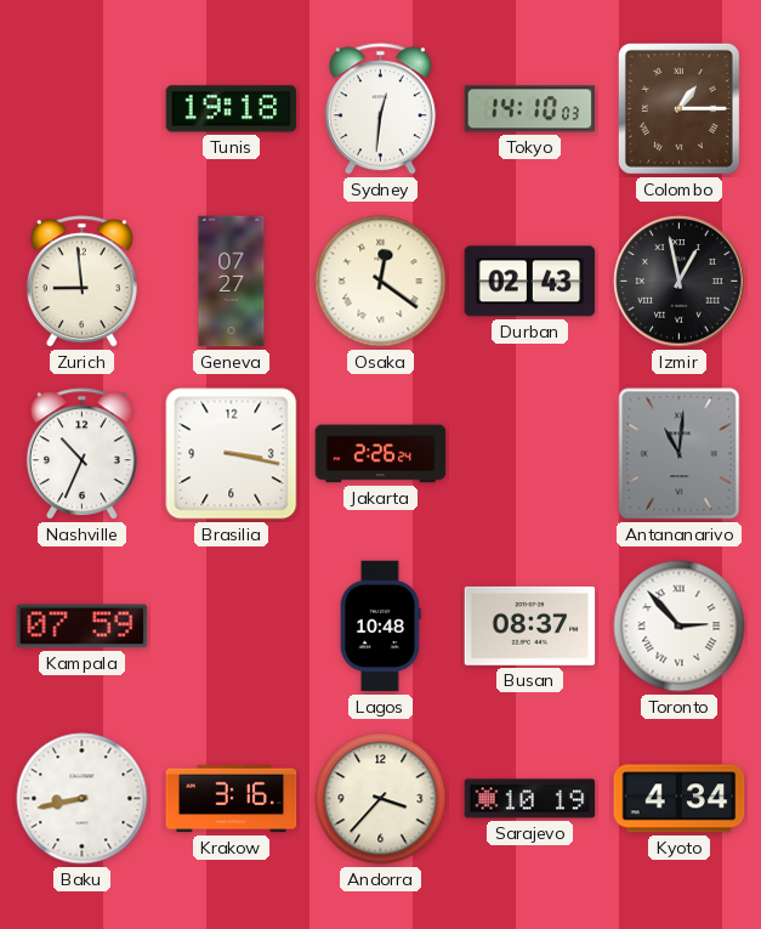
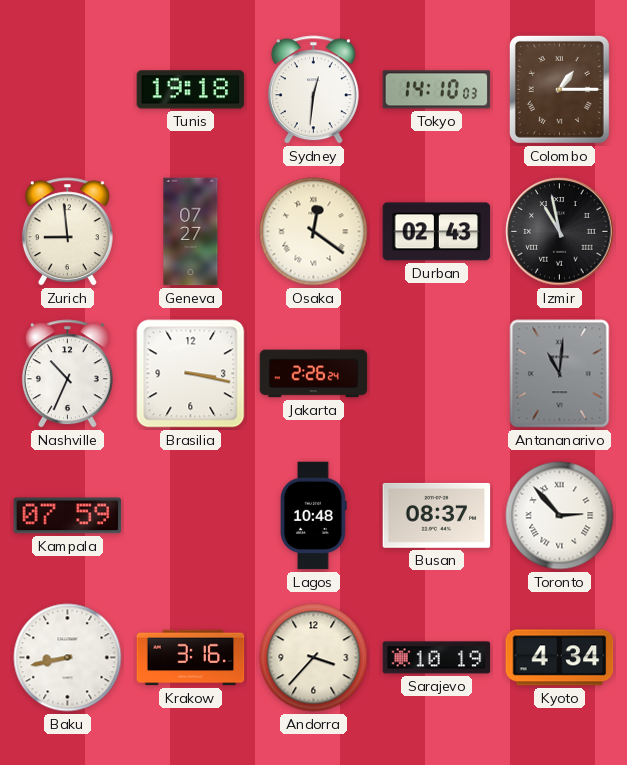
Izmir: 12:58 -> 10:58
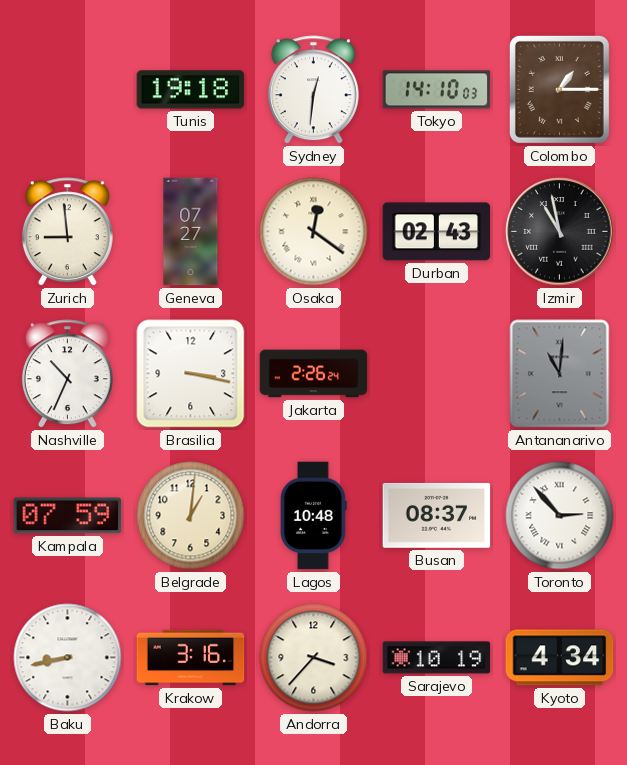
Belgrade: none -> 1:01
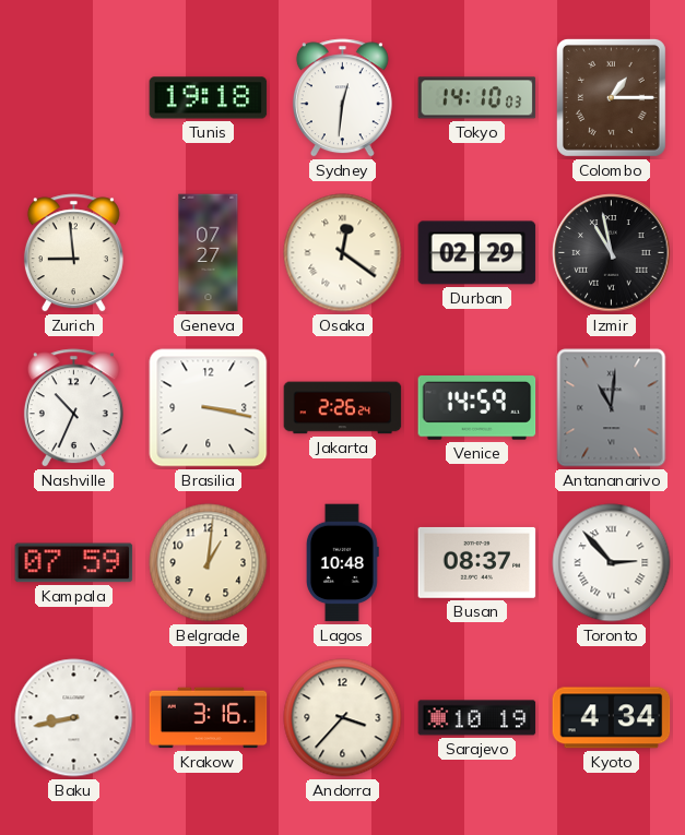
Durban: 02:43 -> 02:29
Venice: none -> 14:59
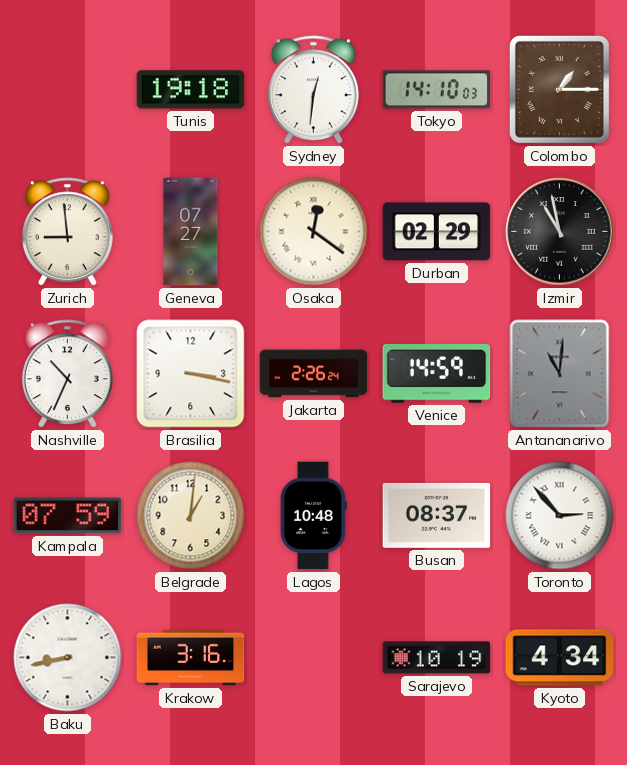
Andorra: 3:37 -> none
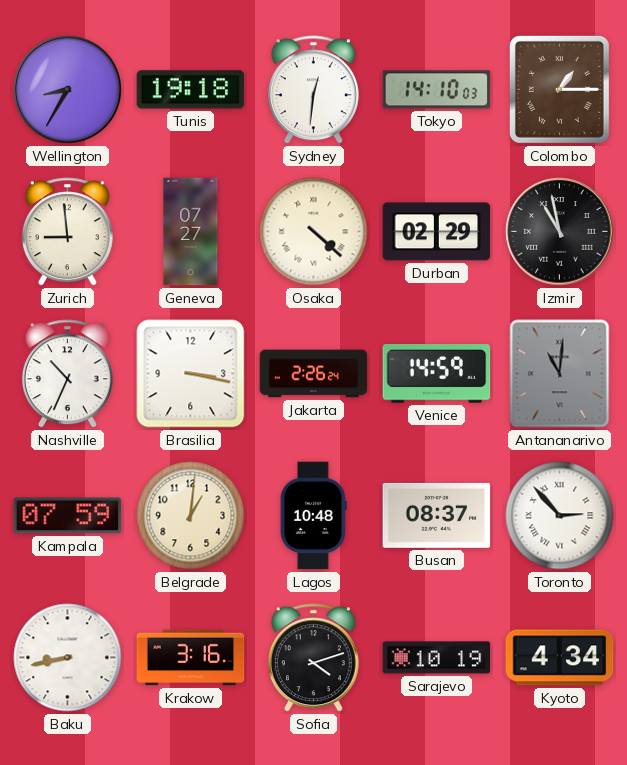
Wellington: none -> 8:35
Osaka: 12:21 -> 4:22
Sofia: none -> 4:12
